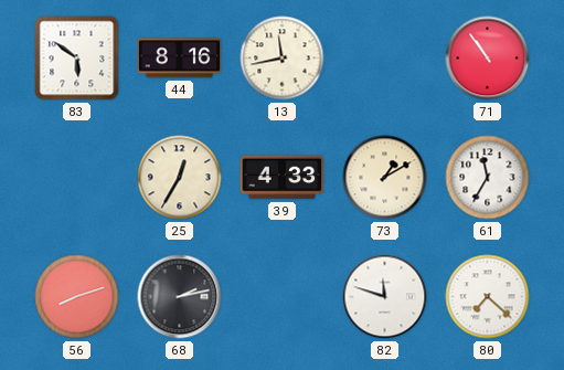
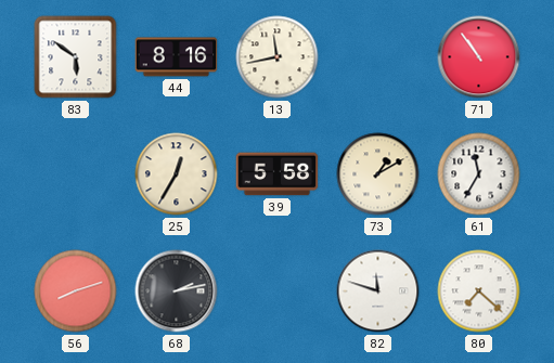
39: 4:33 -> 5:58
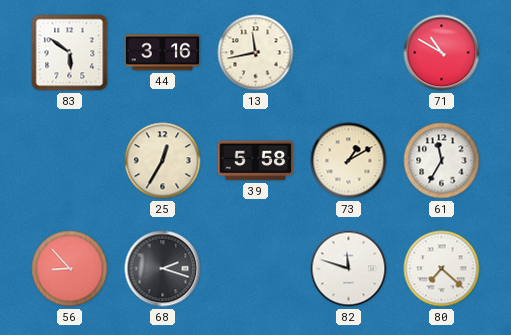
44: 8:16 -> 3:16
71: 10:54 -> 10:50
56: 8:12 -> 8:53
68: 2:13 -> 2:18
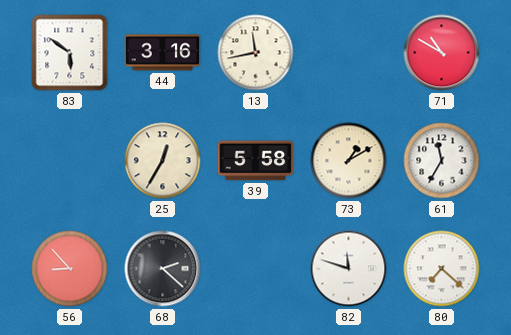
68: 2:18 -> 2:22
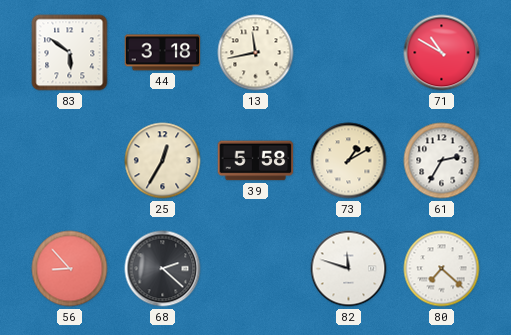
44: 3:16 -> 3:18
61: 11:35 -> 2:35
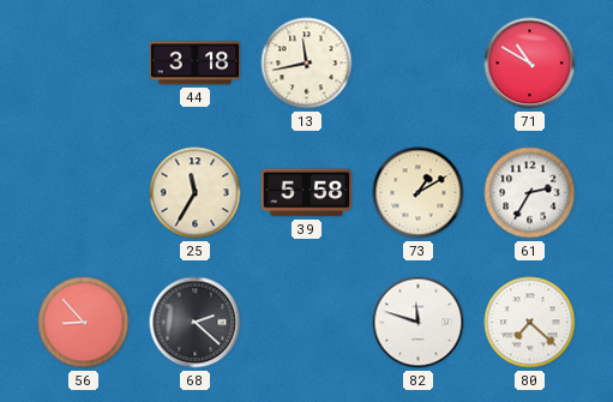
83: 5:51 -> none
25: 12:35 -> 11:35
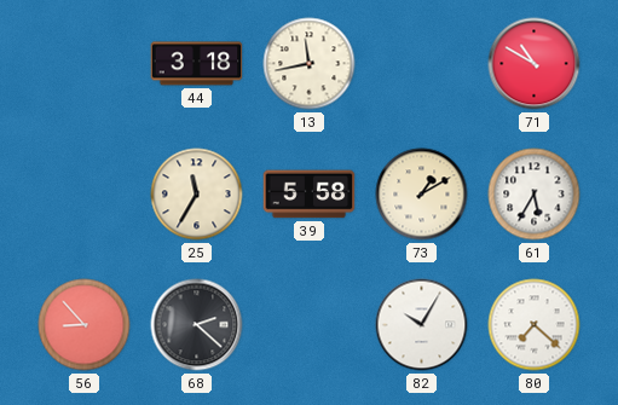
61: 2:35 -> 5:35
82: 11:48 -> 10:05
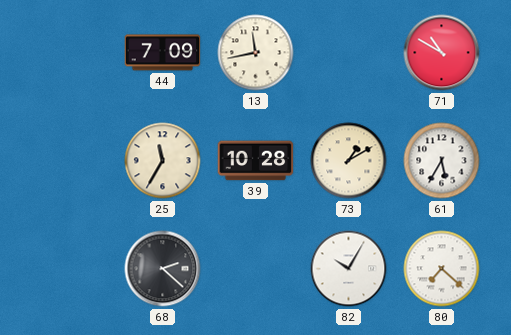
44: 3:18 -> 7:09
39: 5:58 -> 10:28
56: 8:53 -> none
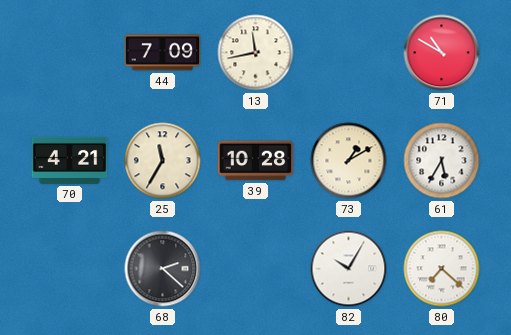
70: none -> 4:21
